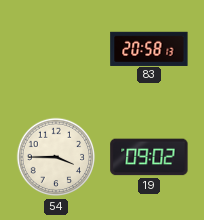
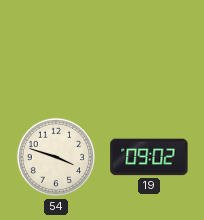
83: 20:58 -> none
54: 3:45 -> 3:48
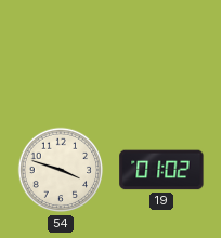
19: 09:02 -> 01:02
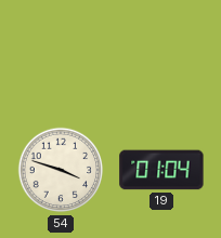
19: 01:02 -> 01:04
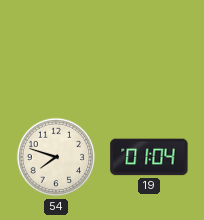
54: 3:48 -> 7:48
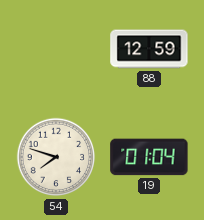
88: none -> 12:59
